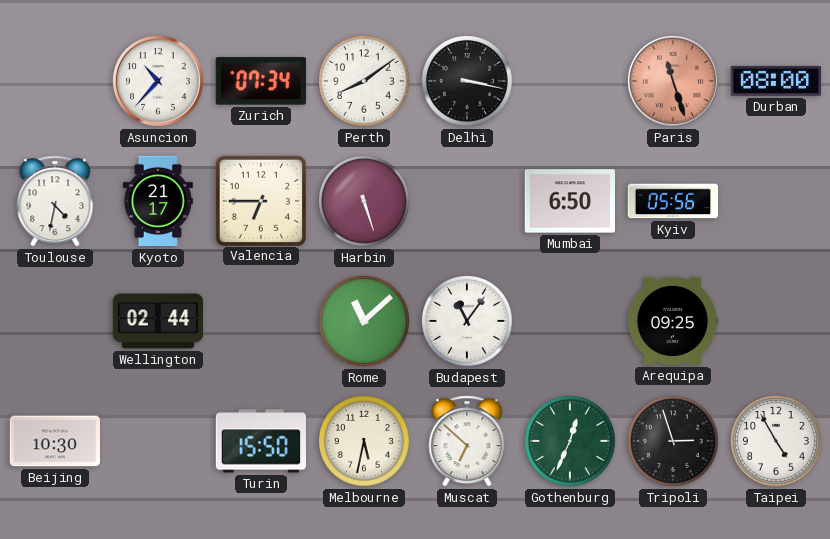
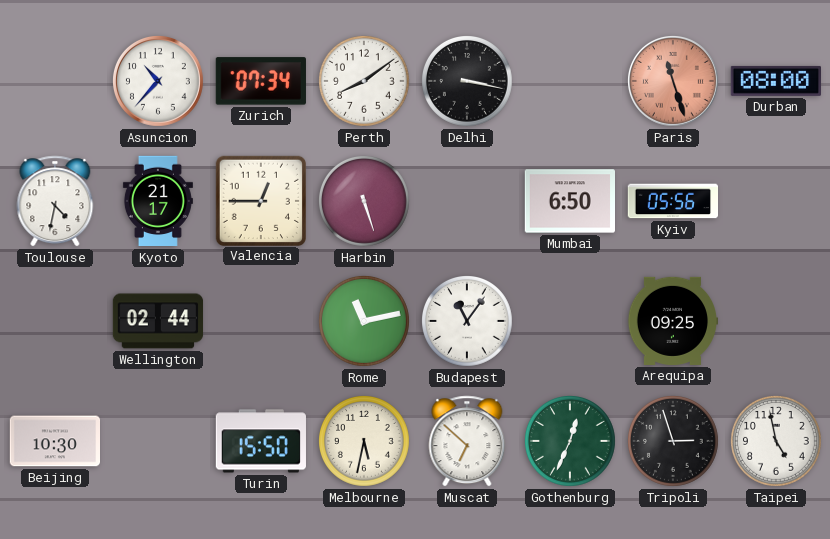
Valencia: 6:45 -> 12:45
Rome: 11:08 -> 11:13
Taipei: 4:55 -> 4:58
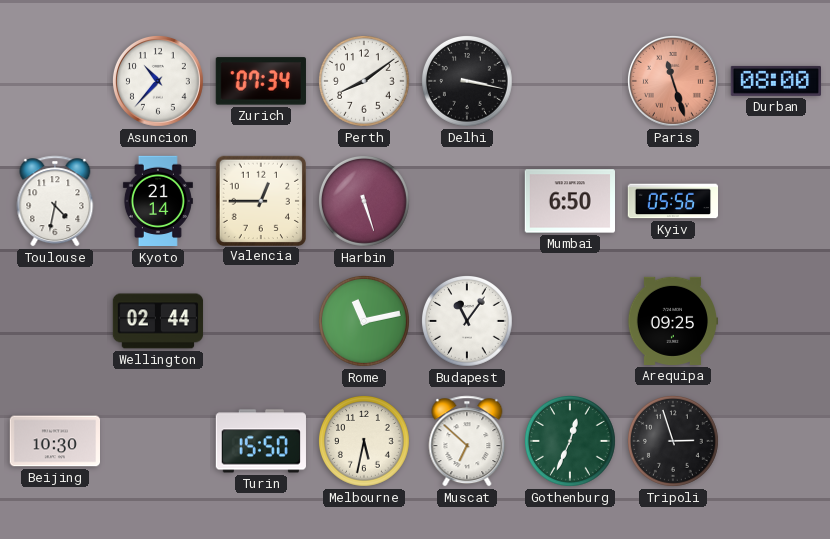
Kyoto: 21:17 -> 21:14
Taipei: 4:58 -> none
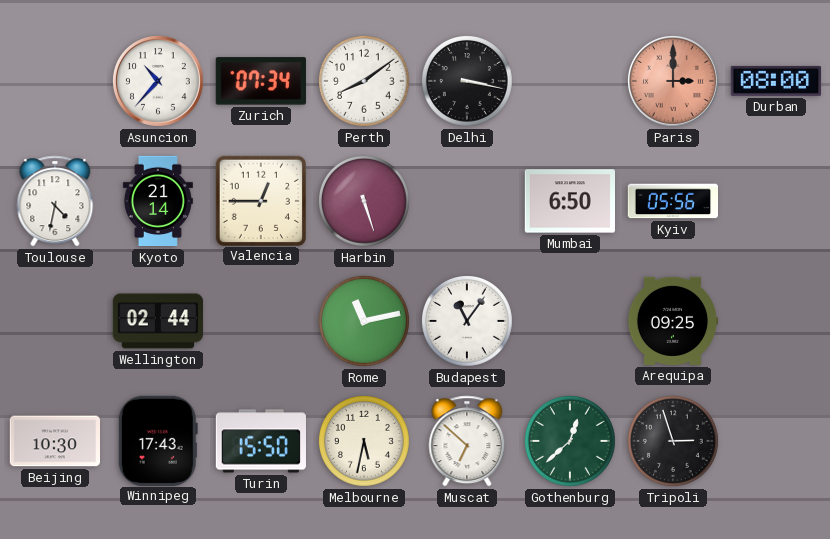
Paris: 11:27 -> 3:00
Winnipeg: none -> 17:43
Gothenburg: 12:34 -> 12:38
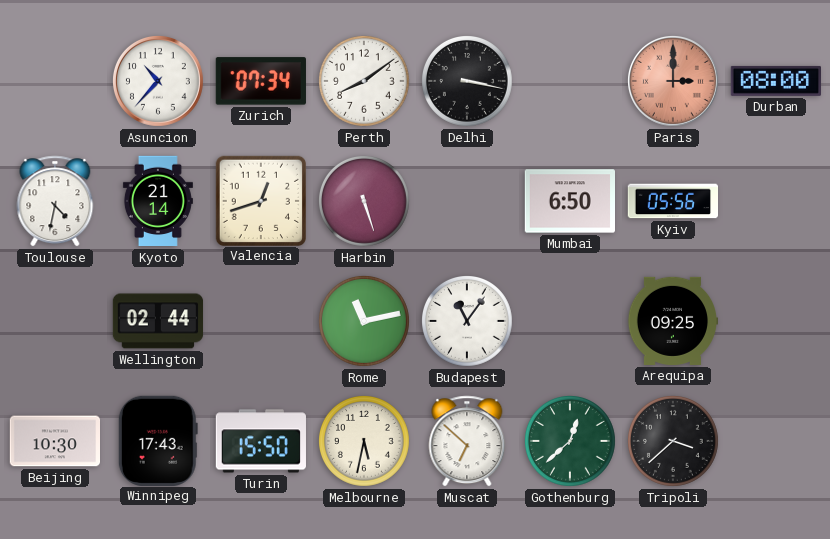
Valencia: 12:45 -> 12:42
Tripoli: 2:57 -> 3:38
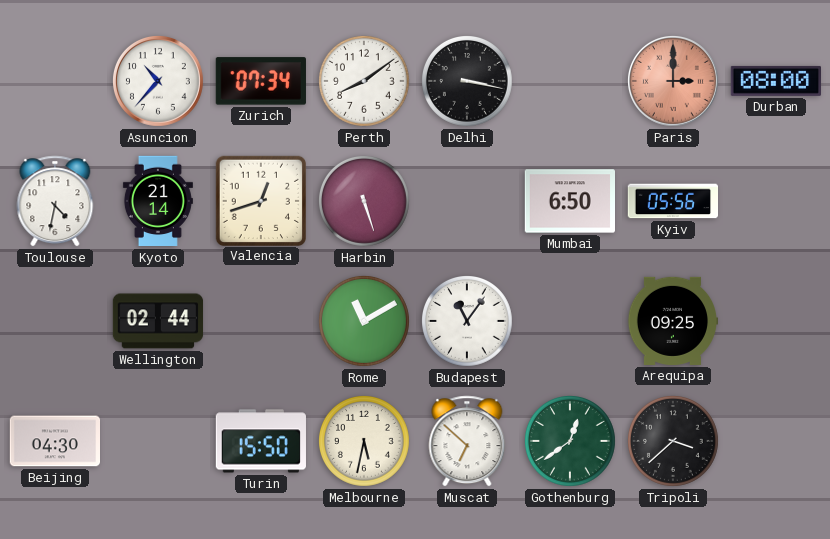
Rome: 11:13 -> 11:10
Beijing: 10:30 -> 04:30
Winnipeg: 17:43 -> none
Gothenburg: 12:38 -> 12:39
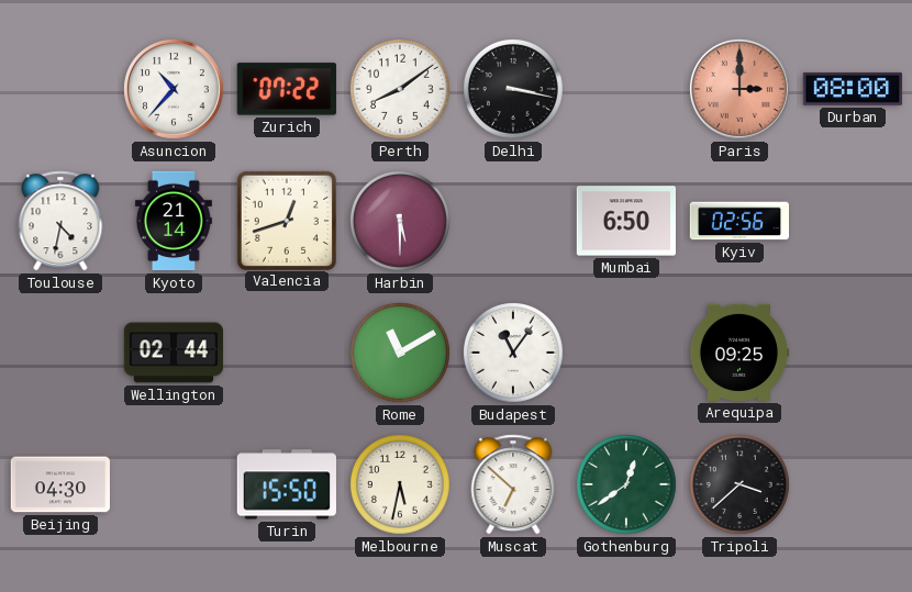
Zurich: 07:34 -> 07:22
Harbin: 5:27 -> 5:30
Kyiv: 05:56 -> 02:56
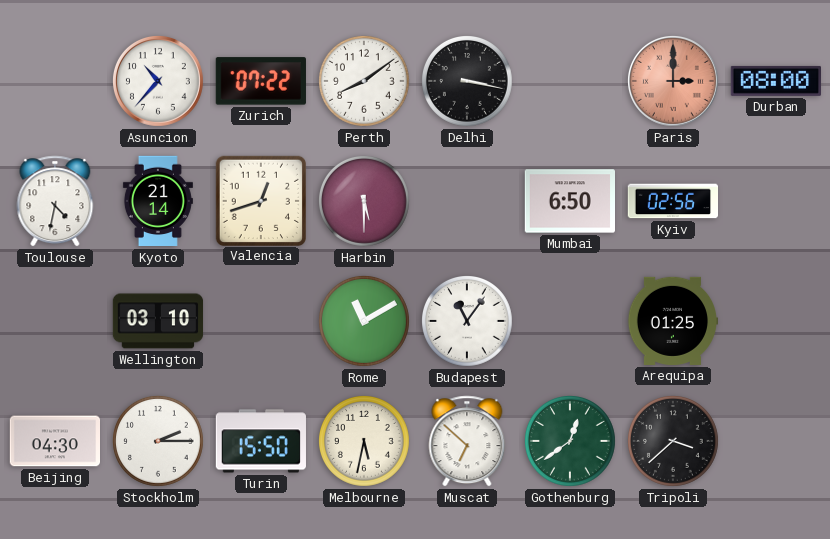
Wellington: 02:44 -> 03:10
Arequipa: 09:25 -> 01:25
Stockholm: none -> 2:15
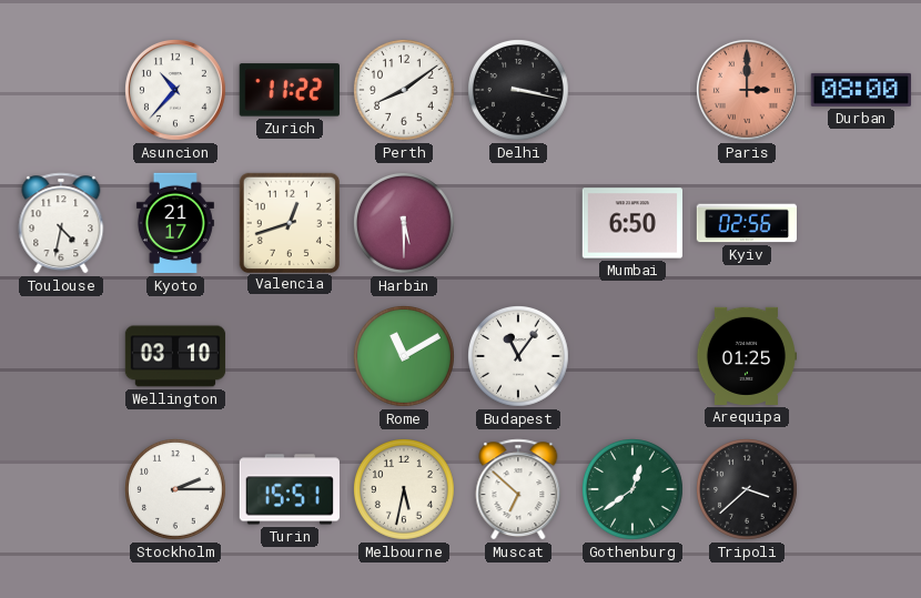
Zurich: 07:22 -> 11:22
Kyoto: 21:14 -> 21:17
Beijing: 04:30 -> none
Turin: 15:50 -> 15:51
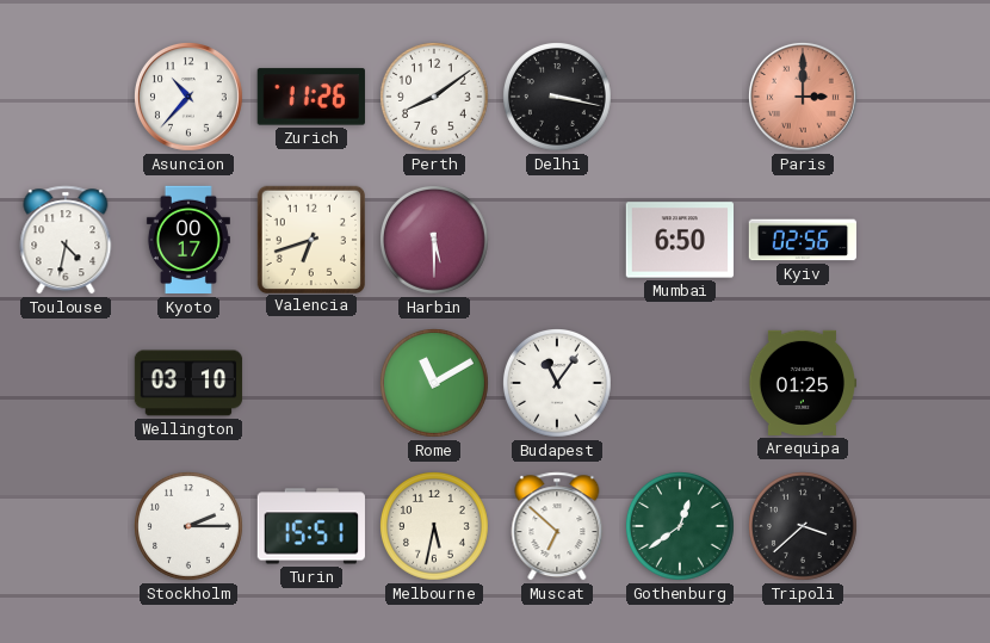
Zurich: 11:22 -> 11:26
Durban: 08:00 -> none
Kyoto: 21:17 -> 00:17
Valencia: 12:42 -> 6:42
